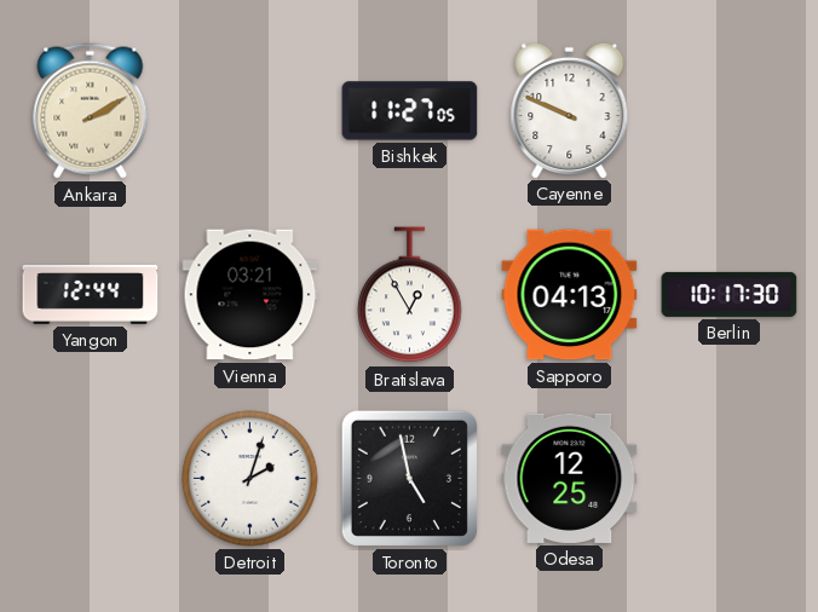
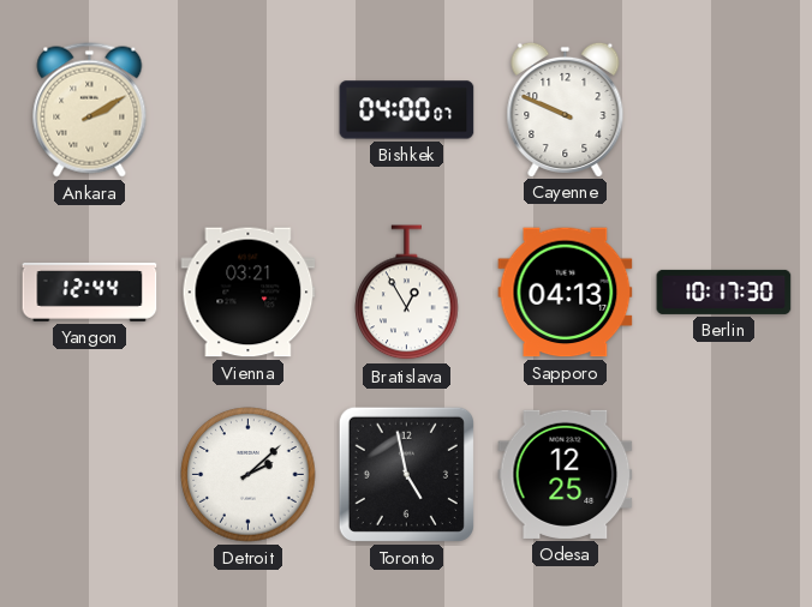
Bishkek: 11:27 -> 04:00
Detroit: 2:03 -> 2:08
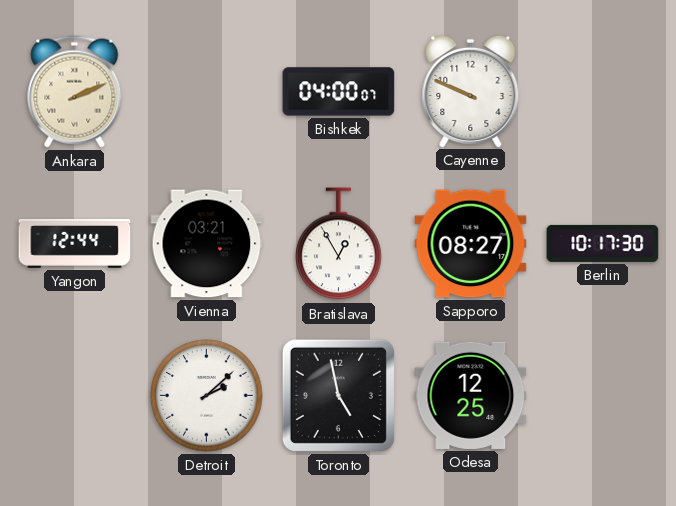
Ankara: 2:10 -> 2:11
Sapporo: 04:13 -> 08:27
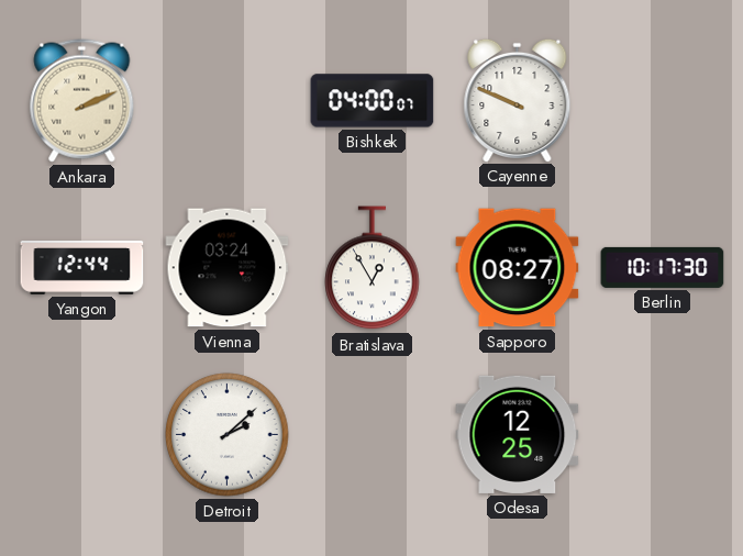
Vienna: 03:21 -> 03:24
Toronto: 4:58 -> none
